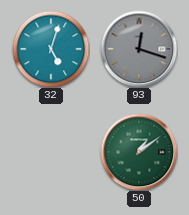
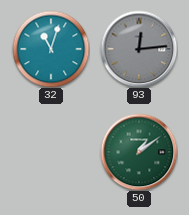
32: 5:03 -> 11:03
93: 12:18 -> 12:14
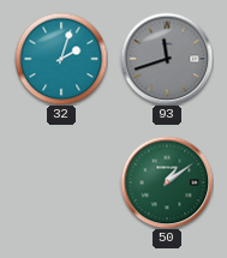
32: 11:03 -> 2:03
93: 12:14 -> 11:42
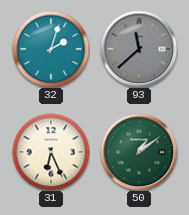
93: 11:42 -> 11:38
31: none -> 6:26
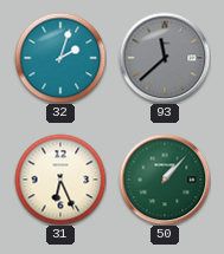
50: 1:09 -> 1:07
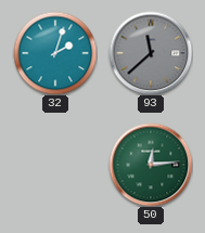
31: 6:26 -> none
50: 1:07 -> 12:14
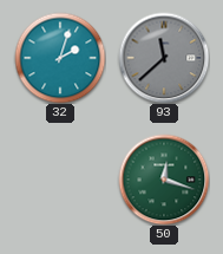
50: 12:14 -> 12:18
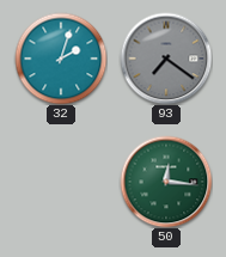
93: 11:38 -> 7:21
50: 12:18 -> 12:16
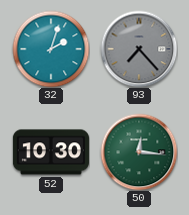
93: 7:21 -> 7:23
52: none -> 10:30
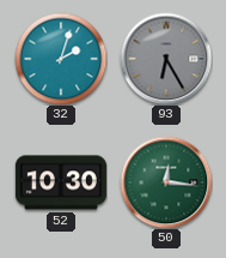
93: 7:23 -> 6:25
